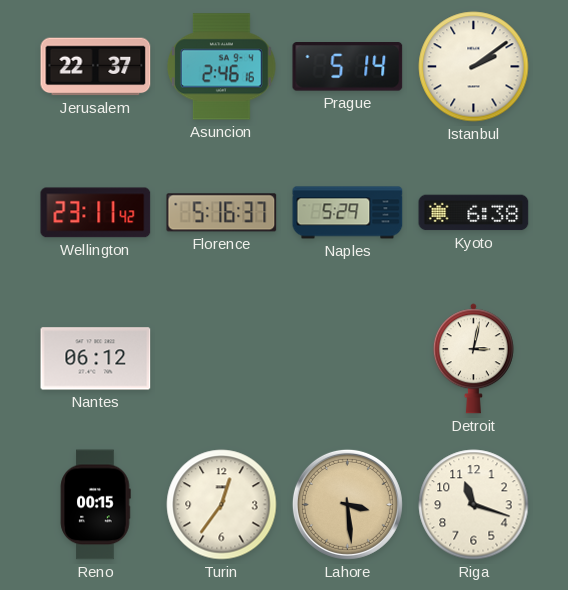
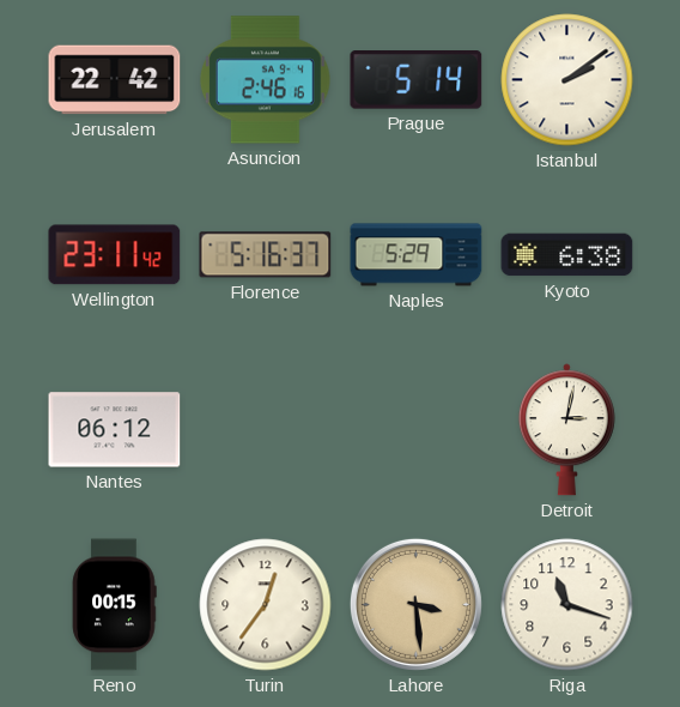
Jerusalem: 22:37 -> 22:42
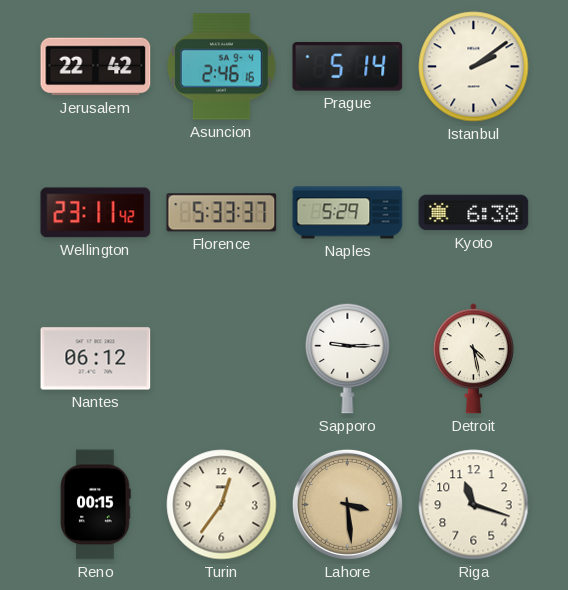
Florence: 5:16 -> 5:33
Sapporo: none -> 9:15
Detroit: 3:02 -> 4:28
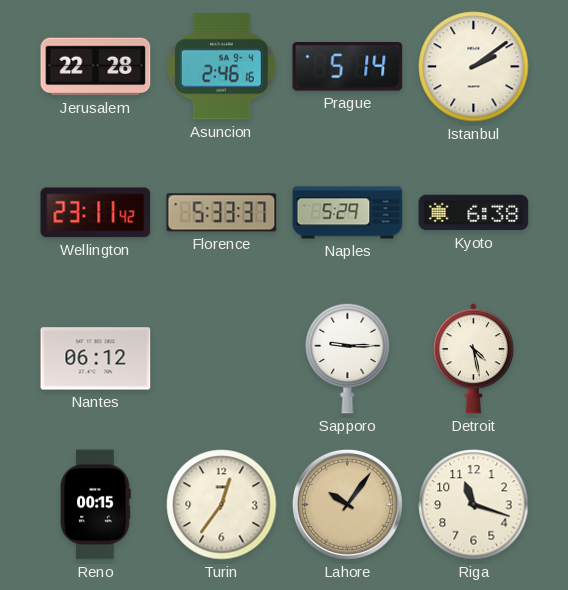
Jerusalem: 22:42 -> 22:28
Lahore: 3:29 -> 10:06
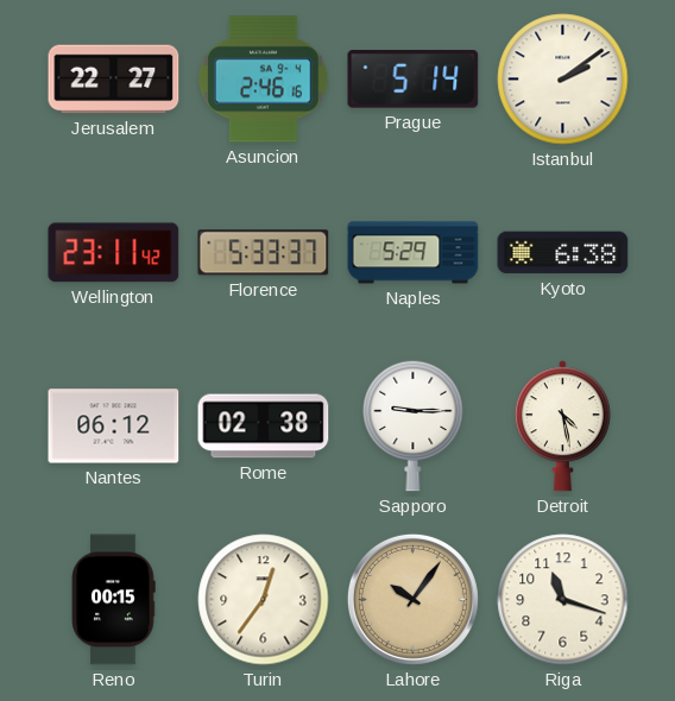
Jerusalem: 22:28 -> 22:27
Rome: none -> 02:38
